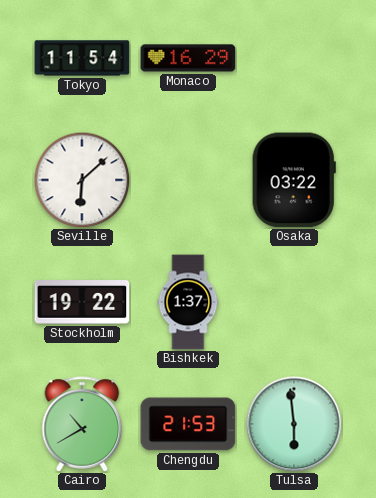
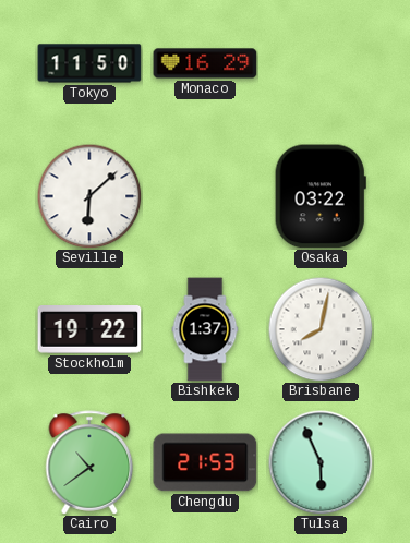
Tokyo: 11:54 -> 11:50
Brisbane: none -> 8:02
Cairo: 10:40 -> 10:39
Tulsa: 5:59 -> 5:56
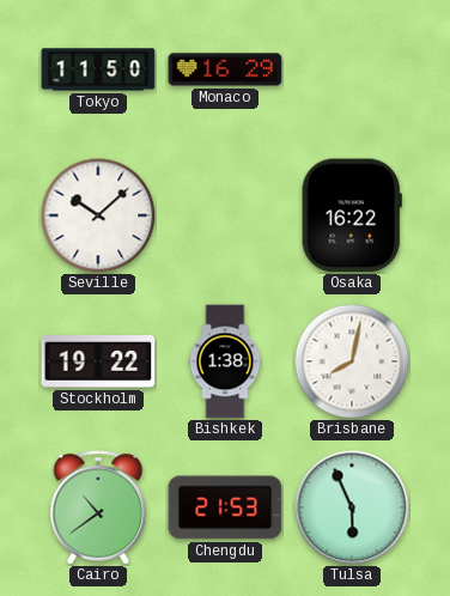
Seville: 6:08 -> 10:08
Osaka: 03:22 -> 16:22
Bishkek: 1:37 -> 1:38
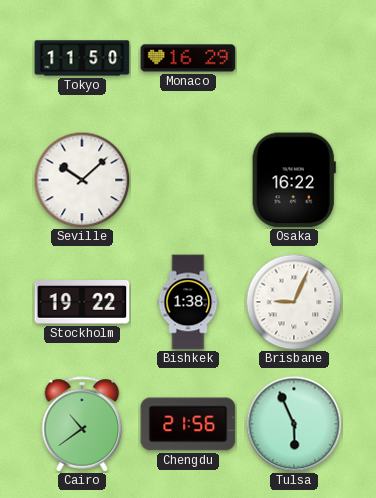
Brisbane: 8:02 -> 9:04
Chengdu: 21:53 -> 21:56
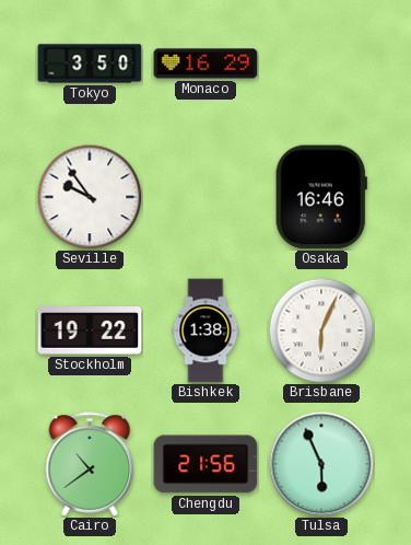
Tokyo: 11:50 -> 3:50
Seville: 10:08 -> 9:54
Osaka: 16:22 -> 16:46
Brisbane: 9:04 -> 6:04
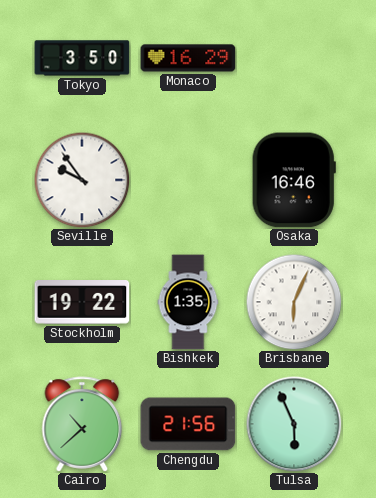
Bishkek: 1:38 -> 1:35
Cairo: 10:39 -> 10:38
